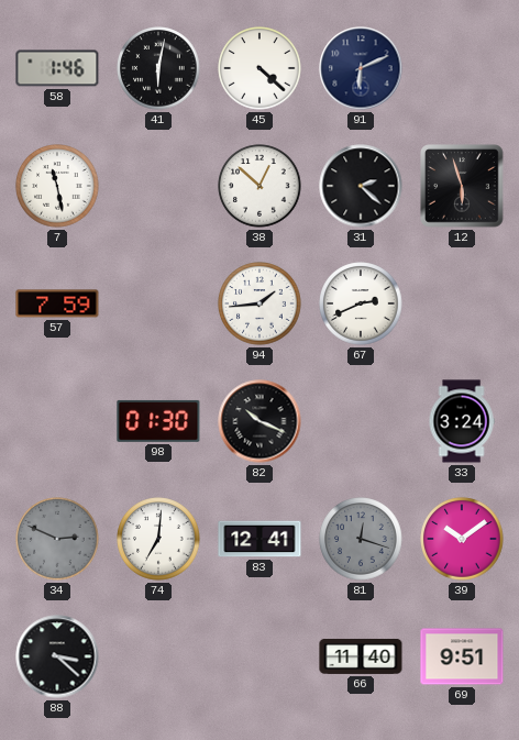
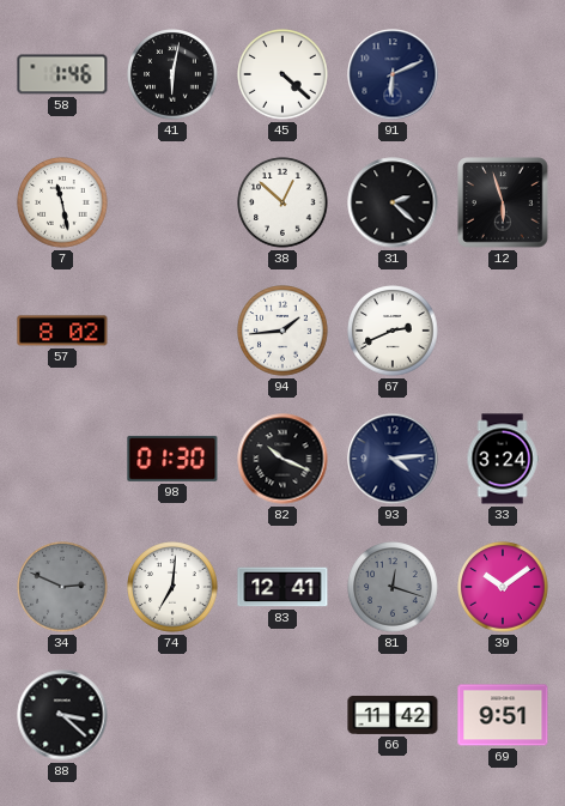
57: 7:59 -> 8:02
93: none -> 4:14
66: 11:40 -> 11:42
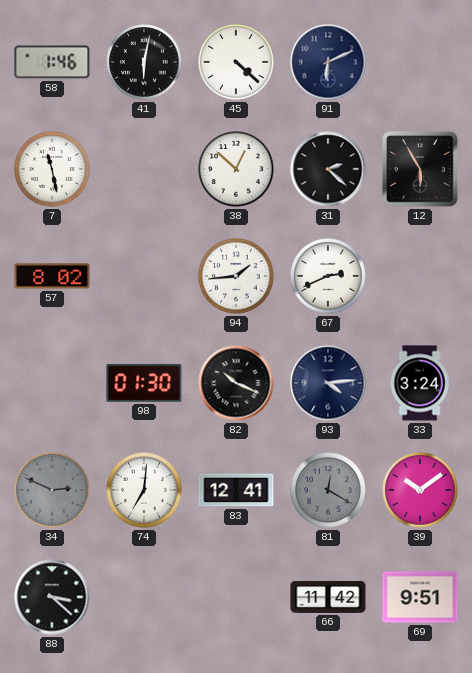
12: 5:57 -> 5:55
81: 12:18 -> 12:20
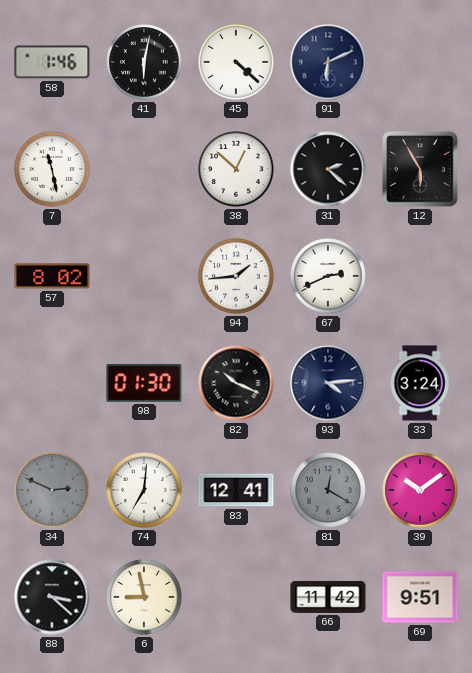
6: none -> 8:58
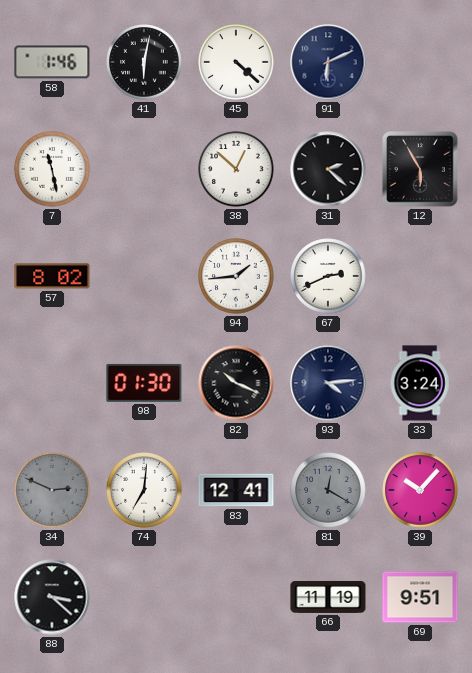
39: 10:09 -> 10:07
6: 8:58 -> none
66: 11:42 -> 11:19
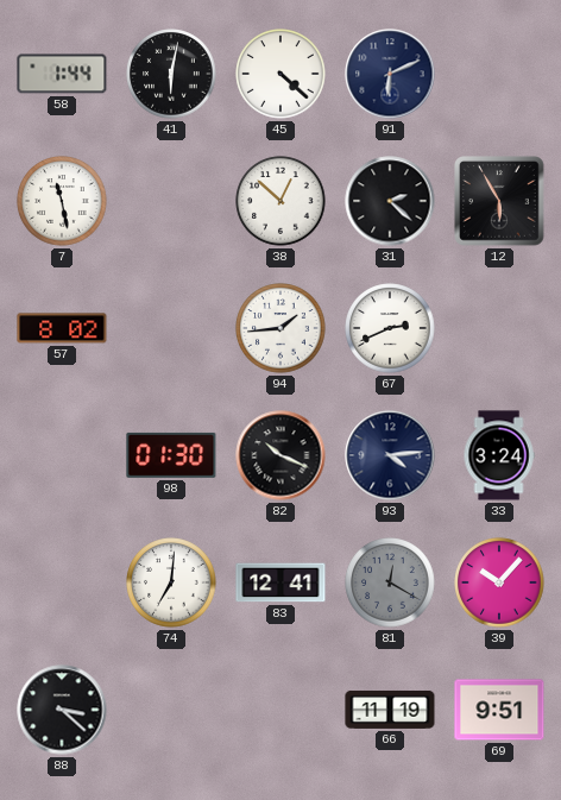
58: 1:46 -> 1:44
34: 2:49 -> none
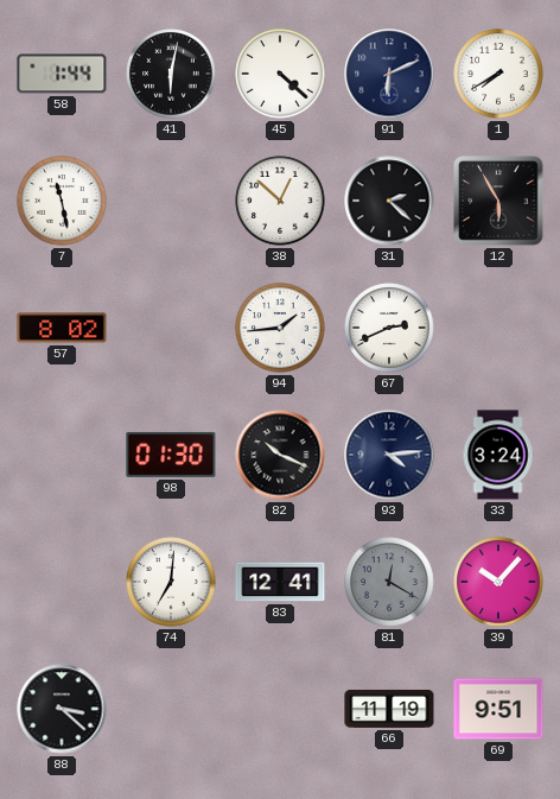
1: none -> 7:40
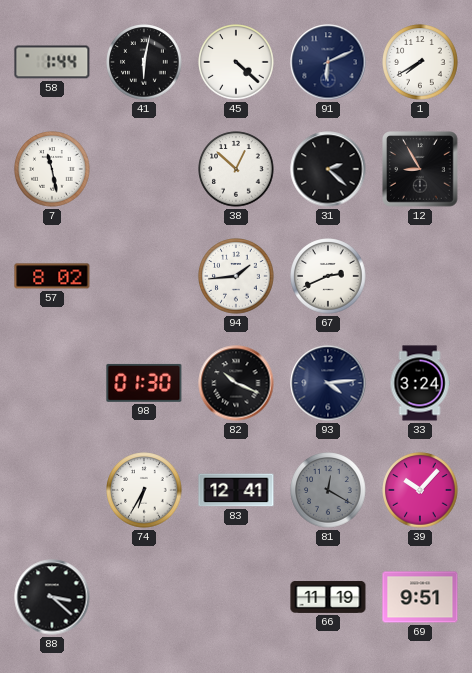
12: 5:55 -> 8:55
74: 7:01 -> 6:35
